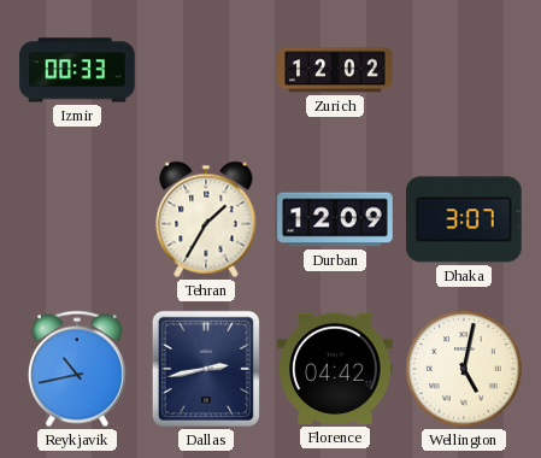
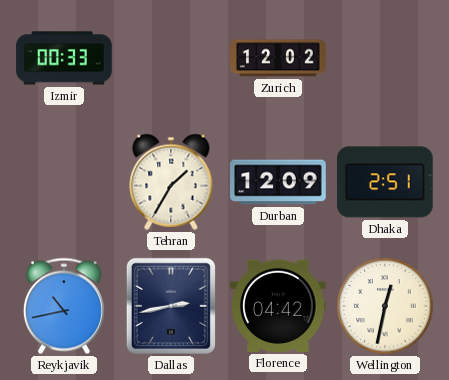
Dhaka: 3:07 -> 2:51
Wellington: 5:02 -> 12:32
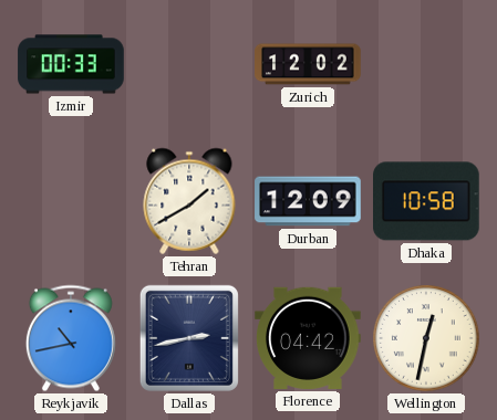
Tehran: 1:35 -> 1:40
Dhaka: 2:51 -> 10:58
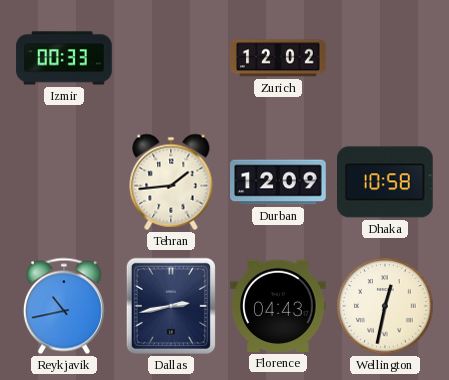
Tehran: 1:40 -> 1:44
Florence: 04:42 -> 04:43
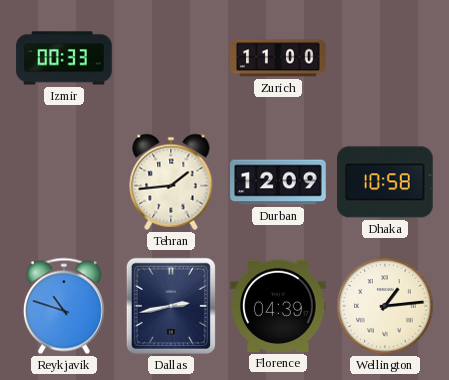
Zurich: 12:02 -> 11:00
Reykjavik: 10:43 -> 10:48
Florence: 04:43 -> 04:39
Wellington: 12:32 -> 1:14
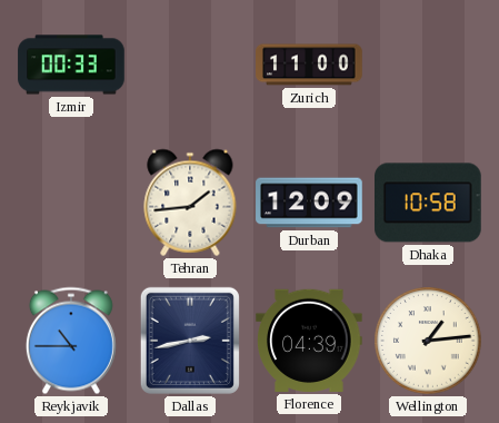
Reykjavik: 10:48 -> 10:45
